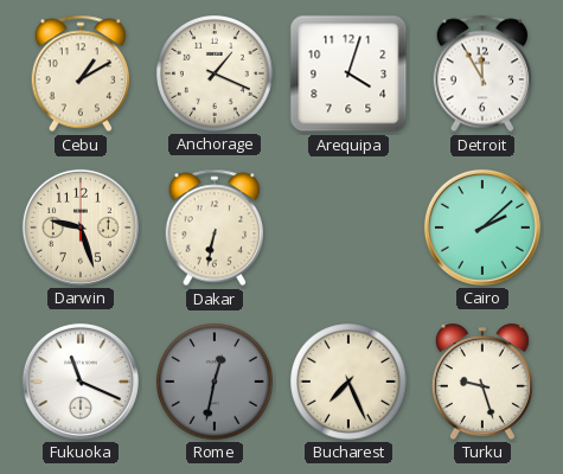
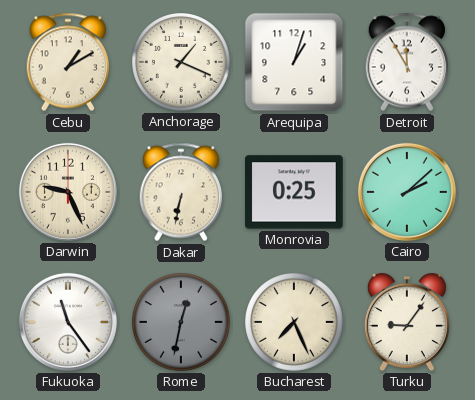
Arequipa: 4:03 -> 1:03
Darwin: 9:27 -> 9:26
Monrovia: none -> 0:25
Fukuoka: 11:19 -> 11:24
Turku: 9:27 -> 9:06
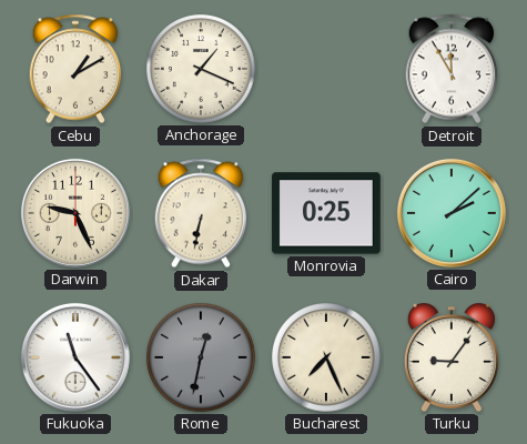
Arequipa: 1:03 -> none
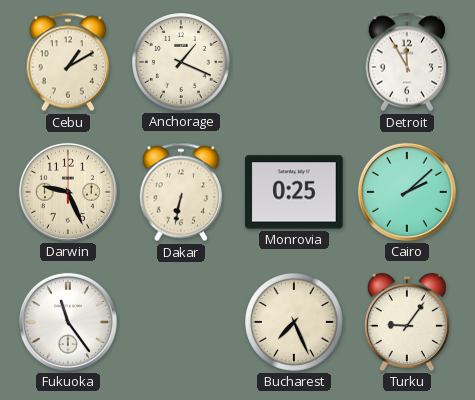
Rome: 12:32 -> none
